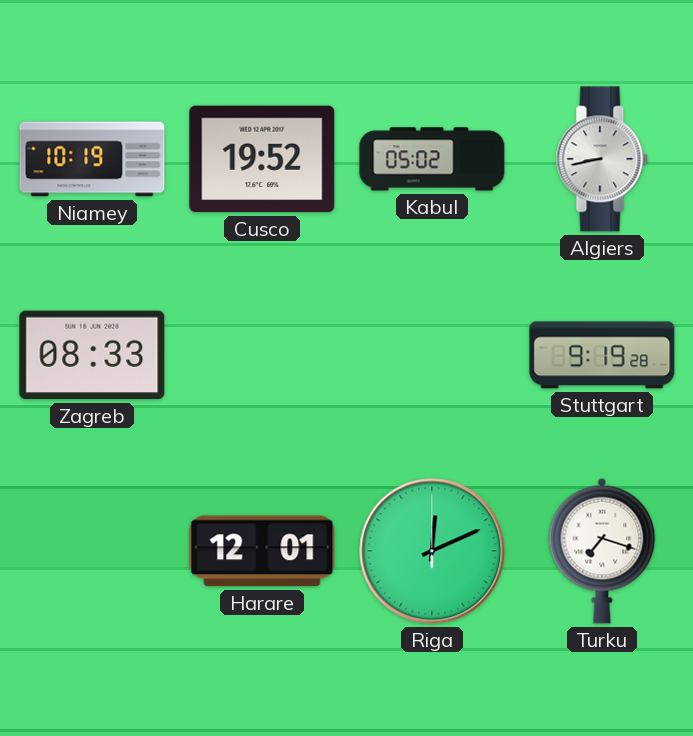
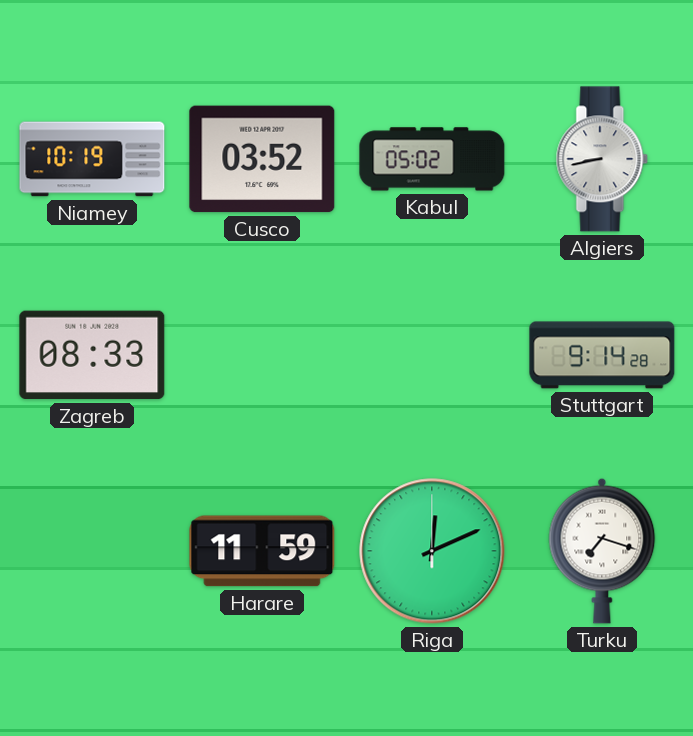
Cusco: 19:52 -> 03:52
Stuttgart: 9:19 -> 9:14
Harare: 12:01 -> 11:59
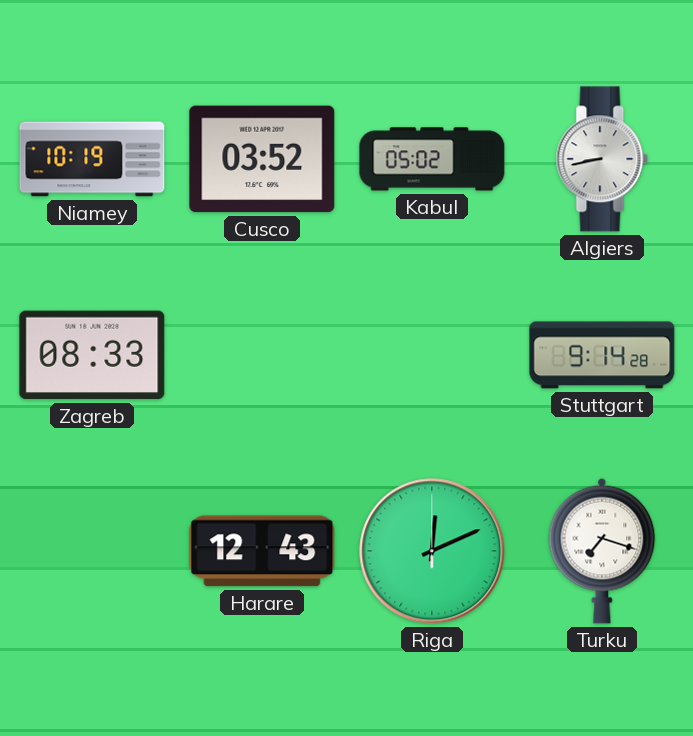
Harare: 11:59 -> 12:43
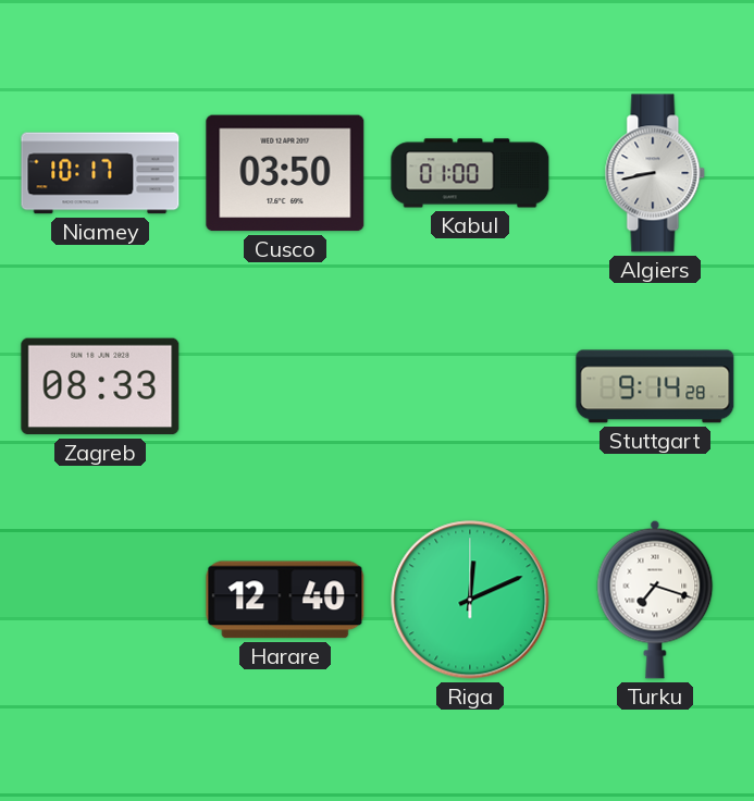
Niamey: 10:19 -> 10:17
Cusco: 03:52 -> 03:50
Kabul: 05:02 -> 01:00
Harare: 12:43 -> 12:40
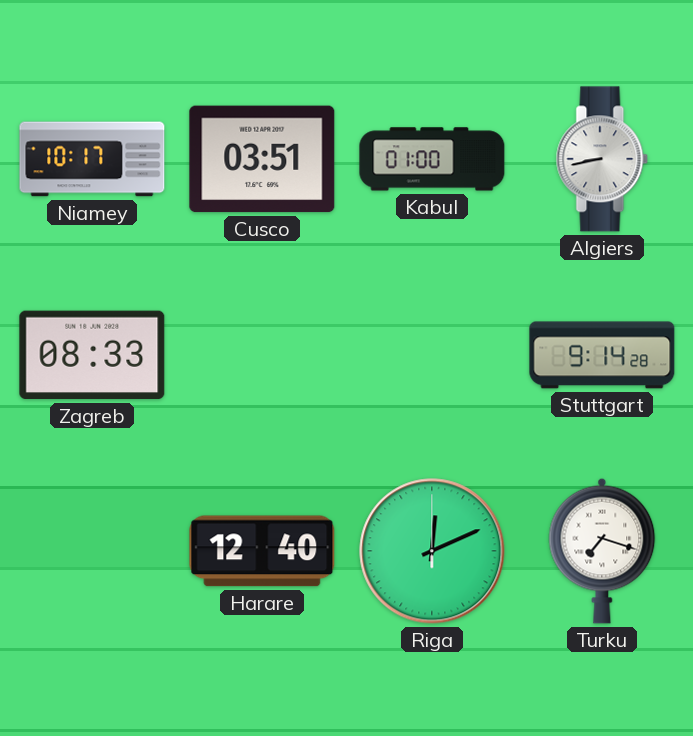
Cusco: 03:50 -> 03:51
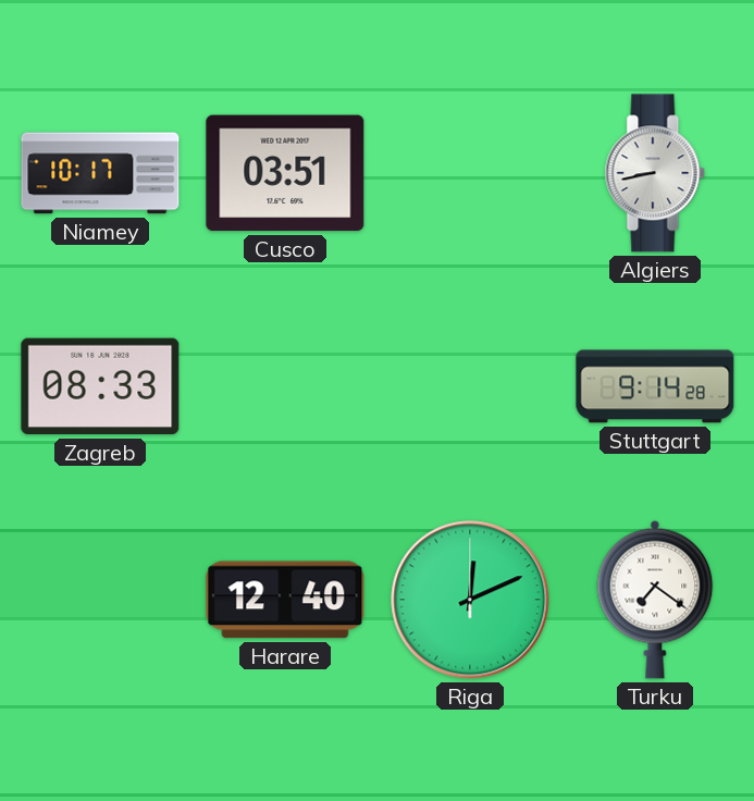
Kabul: 01:00 -> none
Turku: 7:18 -> 7:21
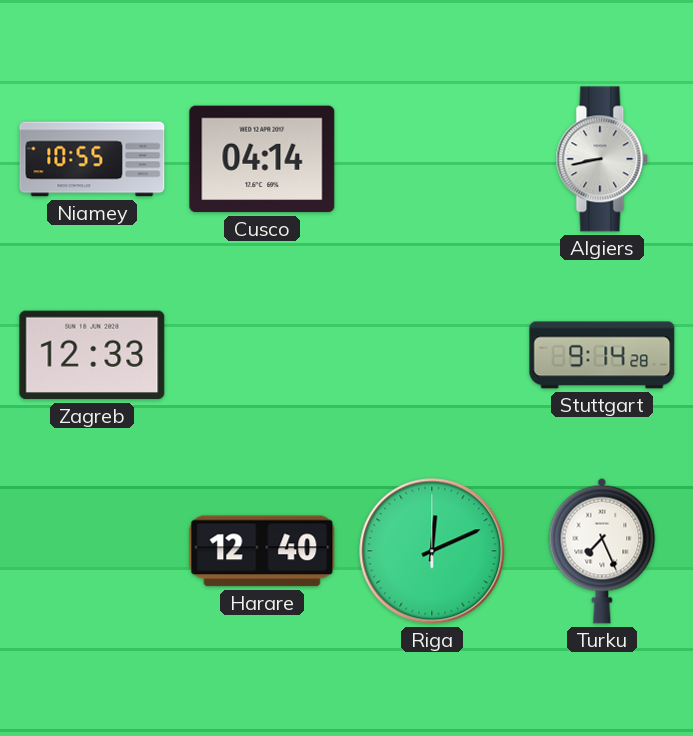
Niamey: 10:17 -> 10:55
Cusco: 03:51 -> 04:14
Zagreb: 08:33 -> 12:33
Turku: 7:21 -> 7:26
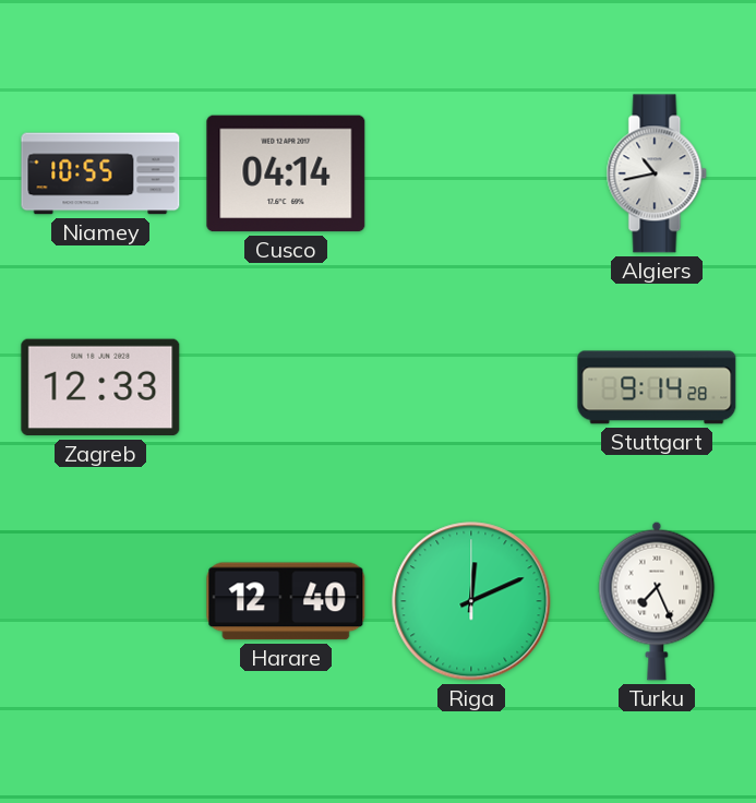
Algiers: 8:43 -> 10:43
